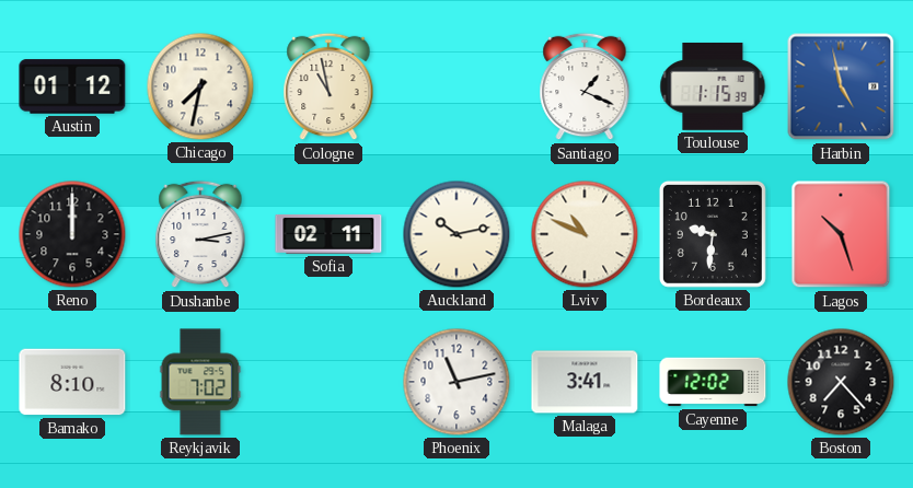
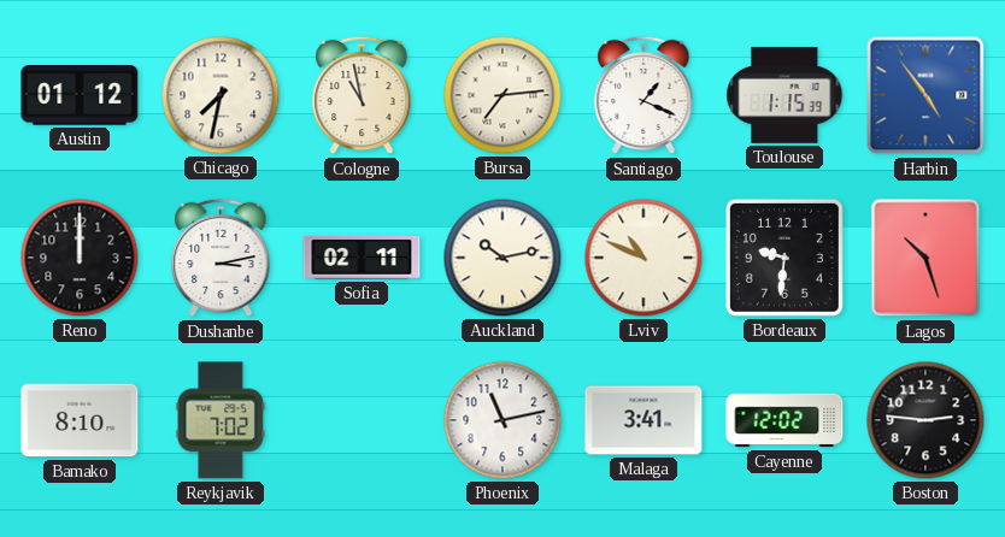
Bursa: none -> 7:14
Harbin: 4:58 -> 4:54
Boston: 7:23 -> 2:46
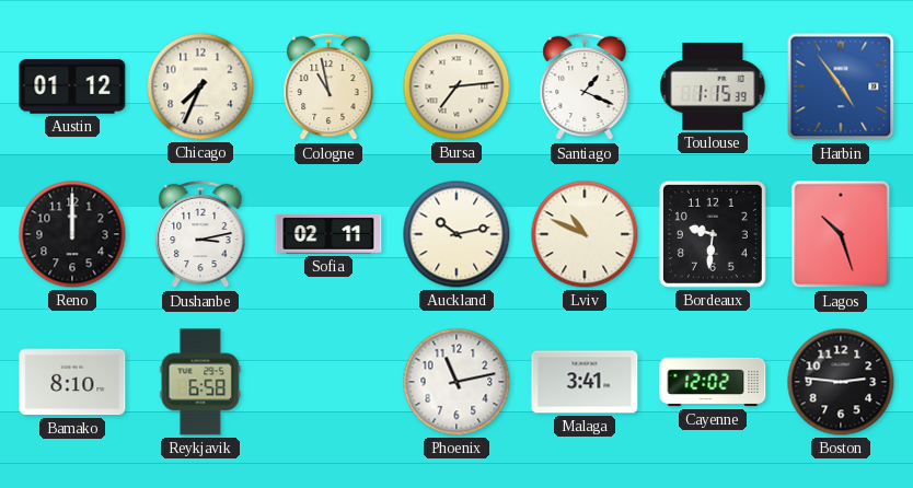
Chicago: 7:32 -> 7:34
Reykjavik: 7:02 -> 6:58
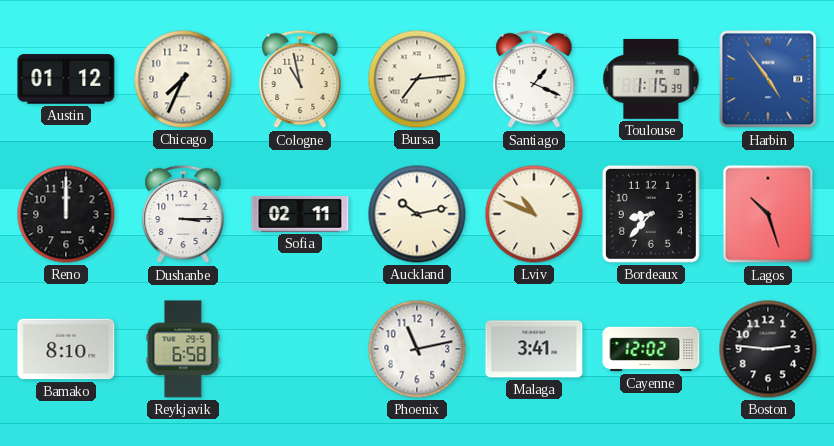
Dushanbe: 3:13 -> 3:15
Bordeaux: 9:31 -> 8:37
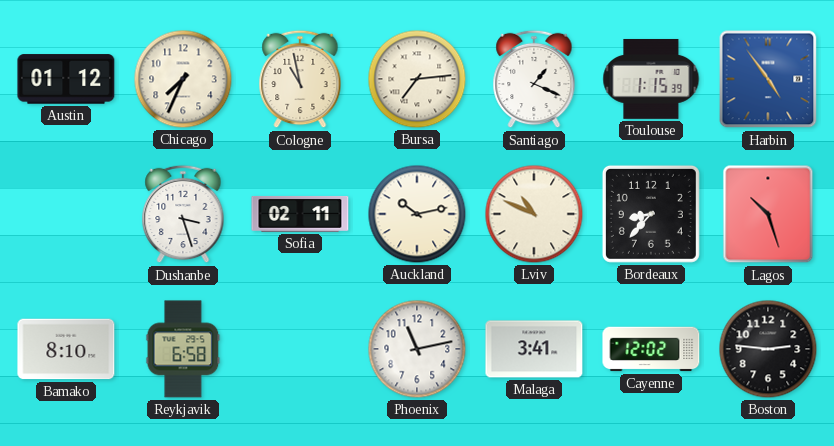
Reno: 12:00 -> none
Dushanbe: 3:15 -> 3:27
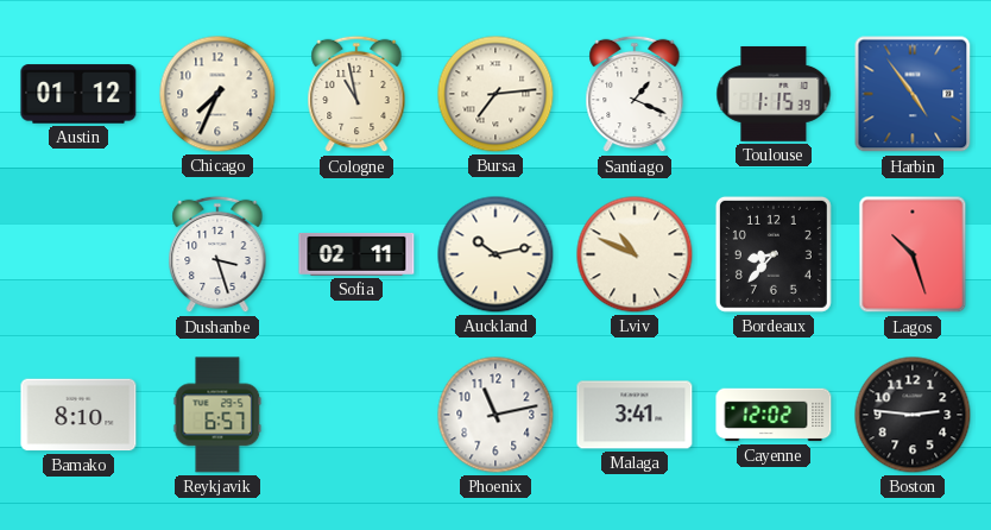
Reykjavik: 6:58 -> 6:57
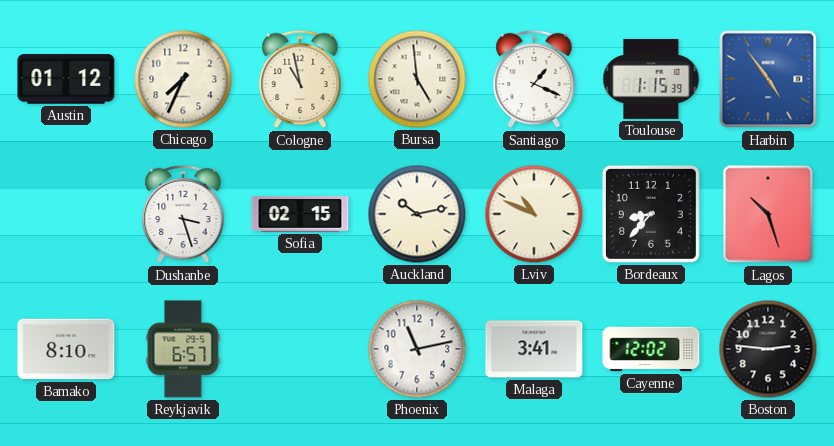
Bursa: 7:14 -> 4:59
Sofia: 02:11 -> 02:15
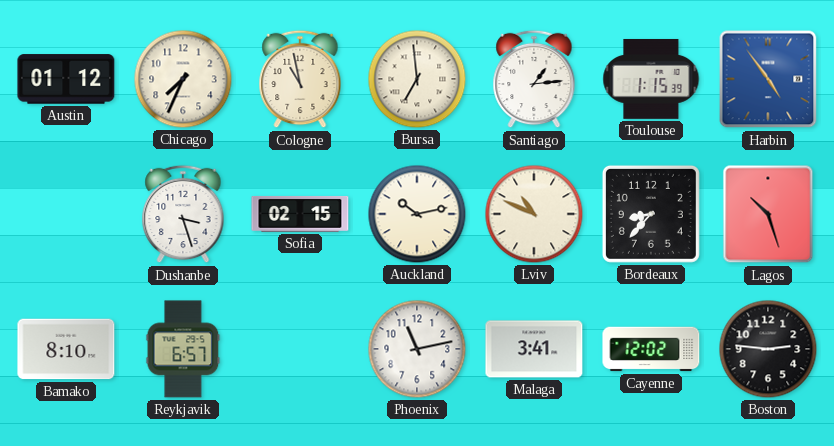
Bursa: 4:59 -> 6:59
Santiago: 1:19 -> 1:14
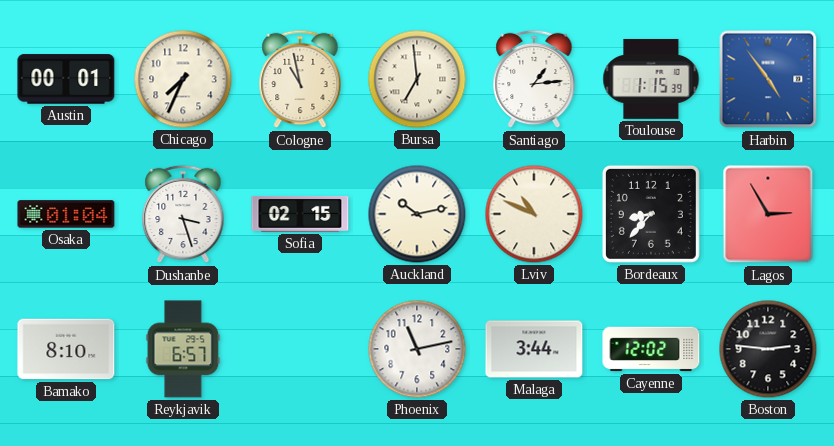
Austin: 01:12 -> 00:01
Osaka: none -> 01:04
Lagos: 10:27 -> 2:55
Malaga: 3:41 -> 3:44
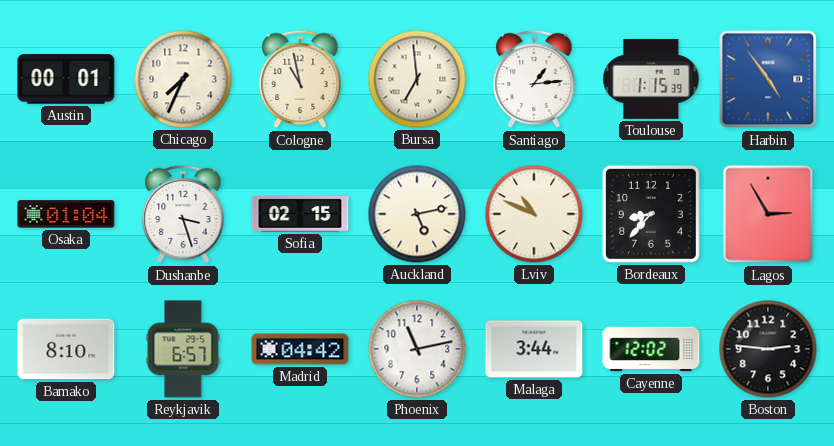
Auckland: 10:13 -> 5:13
Madrid: none -> 04:42
